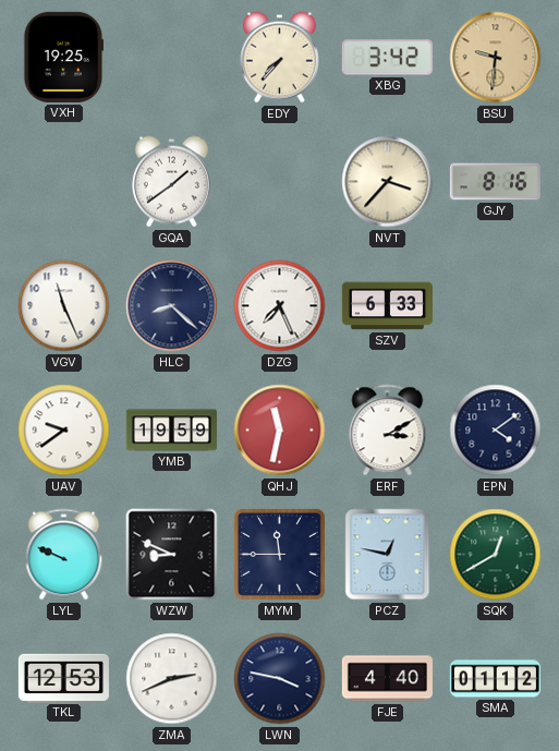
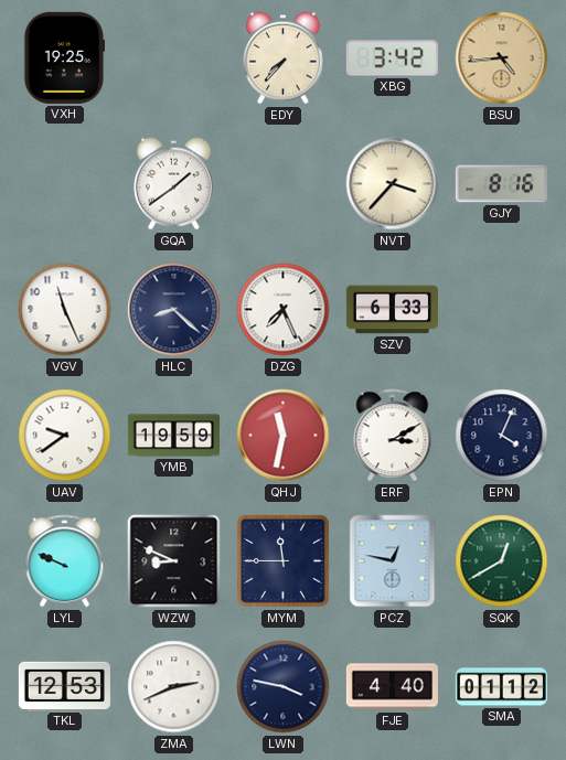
BSU: 9:31 -> 4:44
EPN: 4:09 -> 4:04
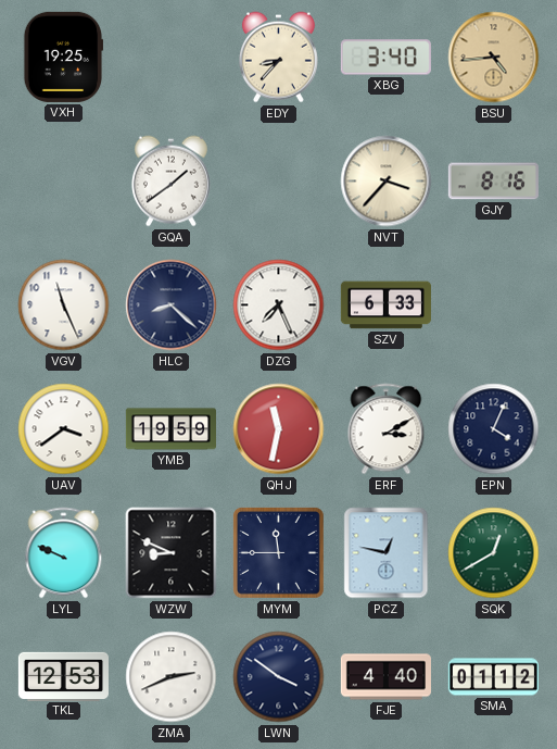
EDY: 7:37 -> 8:37
XBG: 3:42 -> 3:40
UAV: 9:39 -> 3:39
LWN: 3:47 -> 3:51
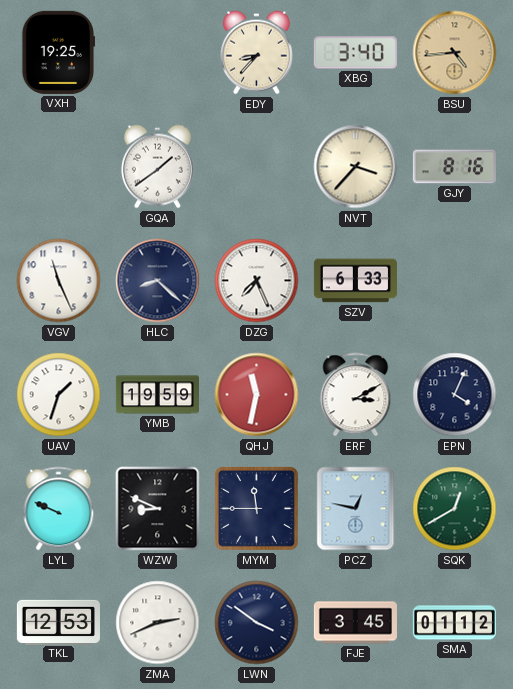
UAV: 3:39 -> 1:33
FJE: 4:40 -> 3:45
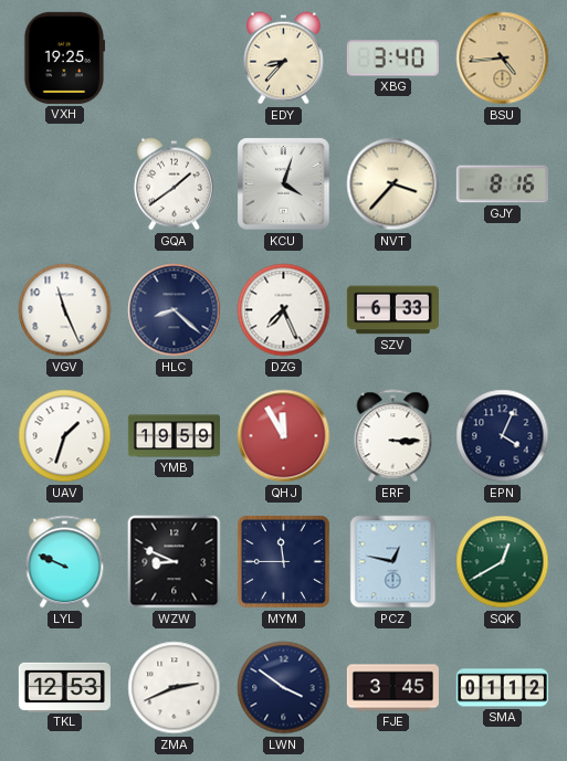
KCU: none -> 4:03
QHJ: 11:32 -> 11:55
ERF: 3:10 -> 3:15
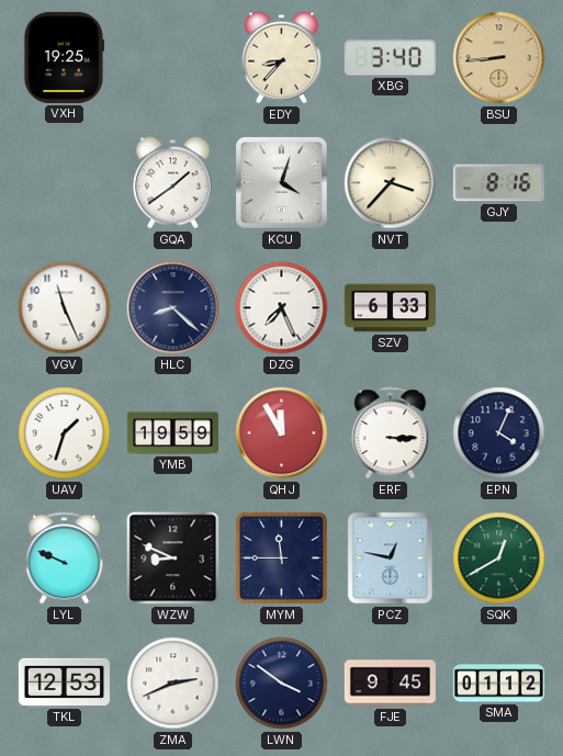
BSU: 4:44 -> 8:44
FJE: 3:45 -> 9:45
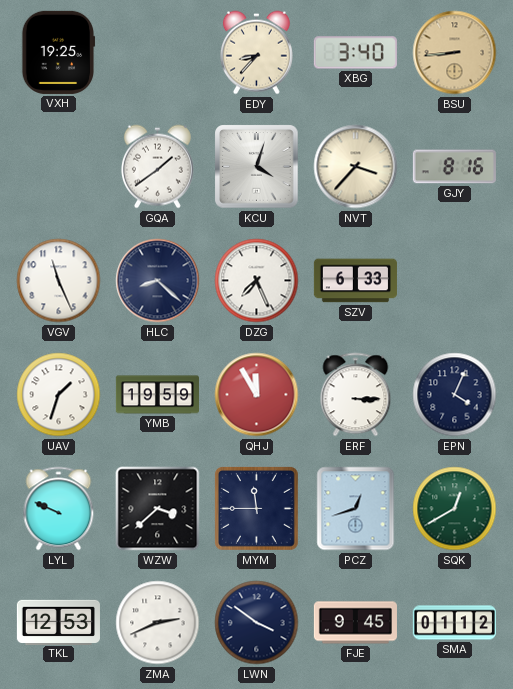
WZW: 8:49 -> 3:38
PCZ: 12:47 -> 12:42
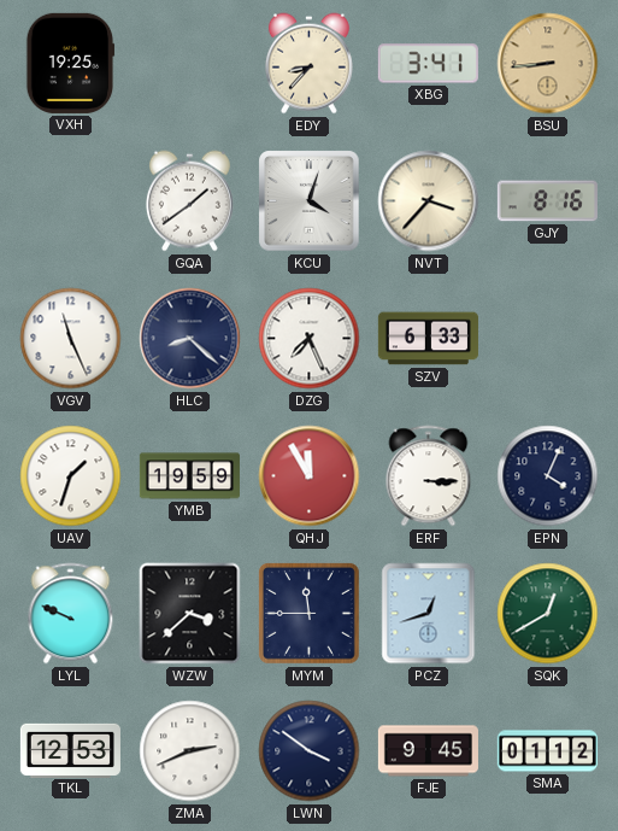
XBG: 3:40 -> 3:41
